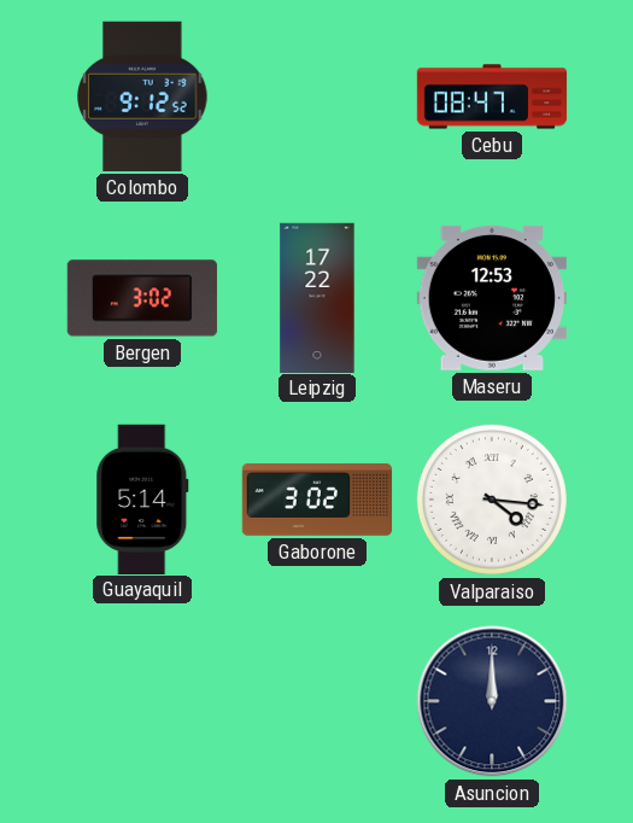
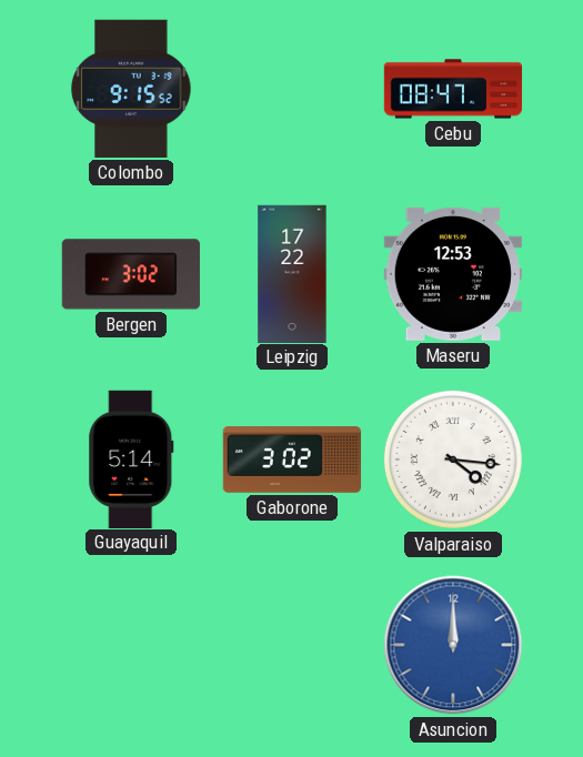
Colombo: 9:12 -> 9:15
Asuncion dial: navy -> blue
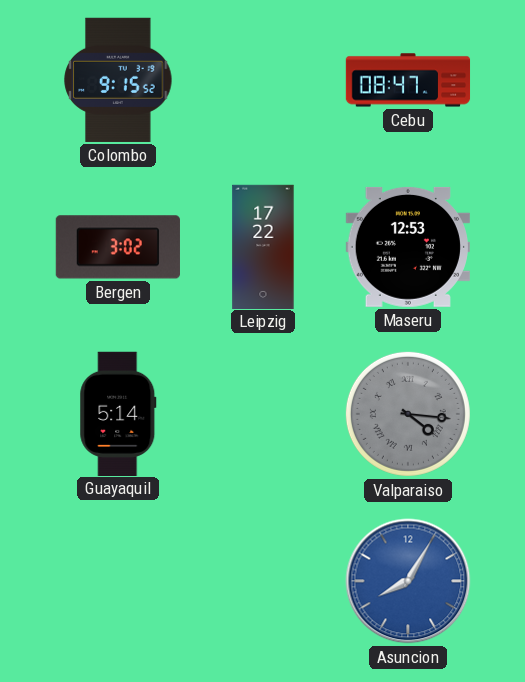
Gaborone: 3:02 -> none
Valparaiso dial: white -> grey
Asuncion: 12:00 -> 8:05
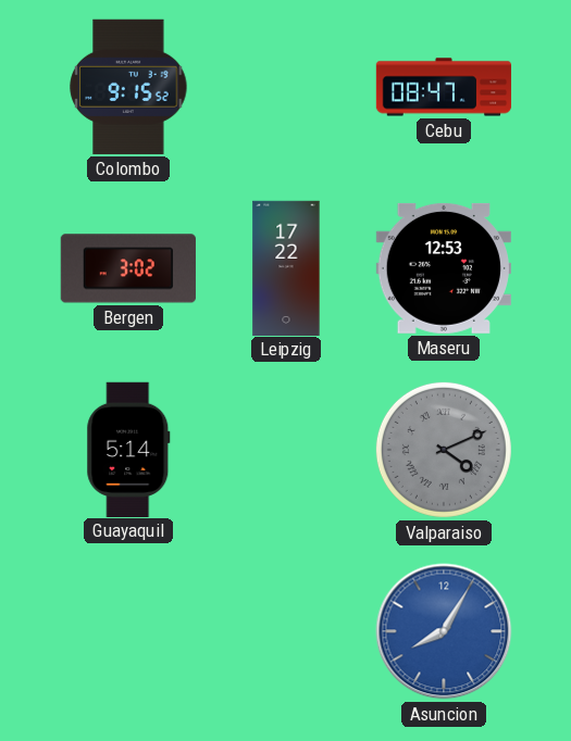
Valparaiso: 4:16 -> 4:11
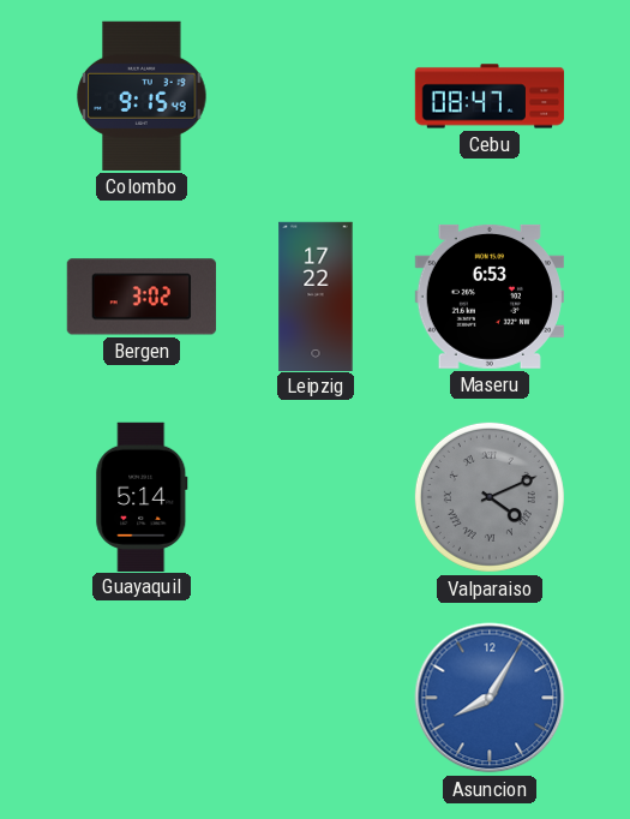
Colombo: 9:15:52 -> 9:15:49
Maseru: 12:53 -> 6:53
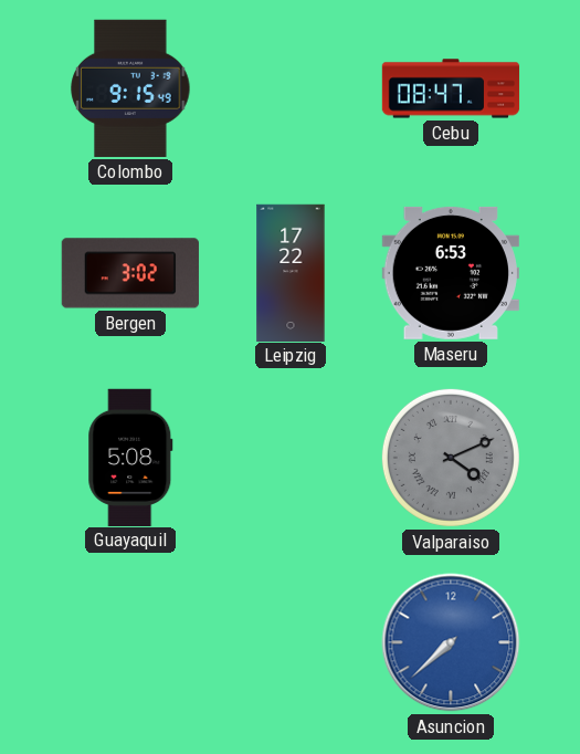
Guayaquil: 5:14 -> 5:08
Asuncion: 8:05 -> 7:38
